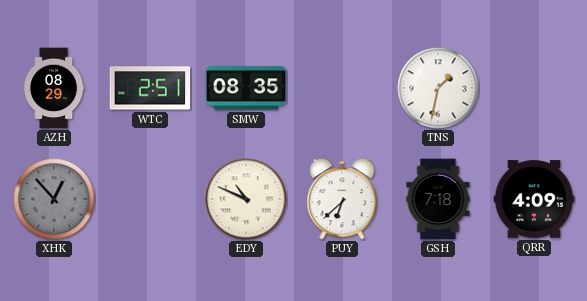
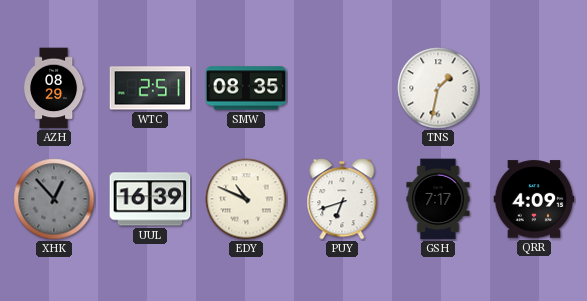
UUL: none -> 16:39
PUY: 6:38 -> 6:42
GSH: 7:18 -> 7:17
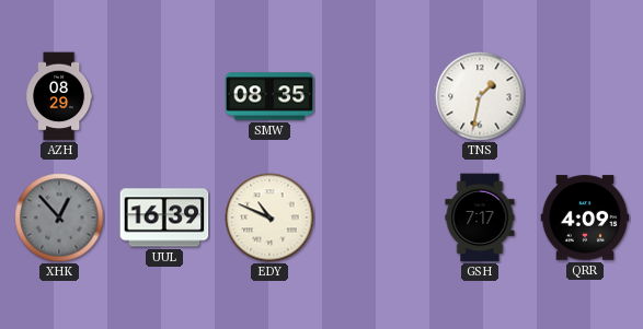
WTC: 2:51 -> none
PUY: 6:42 -> none
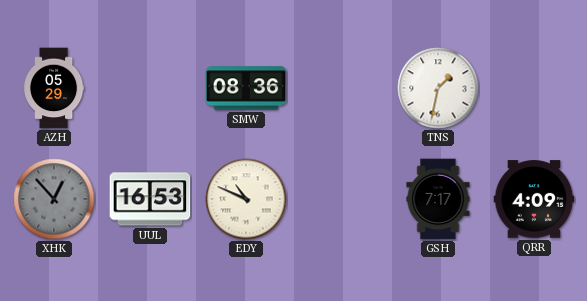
AZH: 08:29 -> 05:29
SMW: 08:35 -> 08:36
UUL: 16:39 -> 16:53
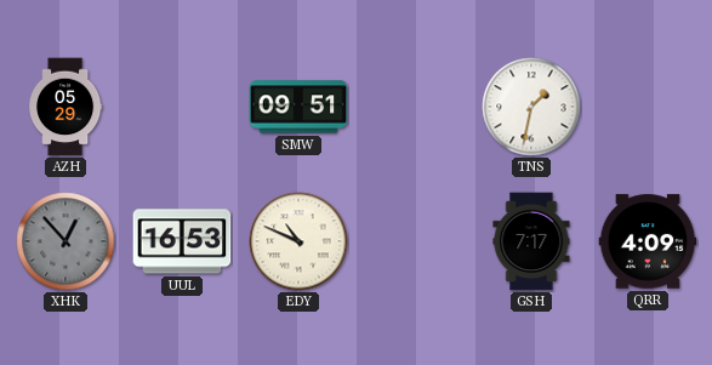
SMW: 08:36 -> 09:51
